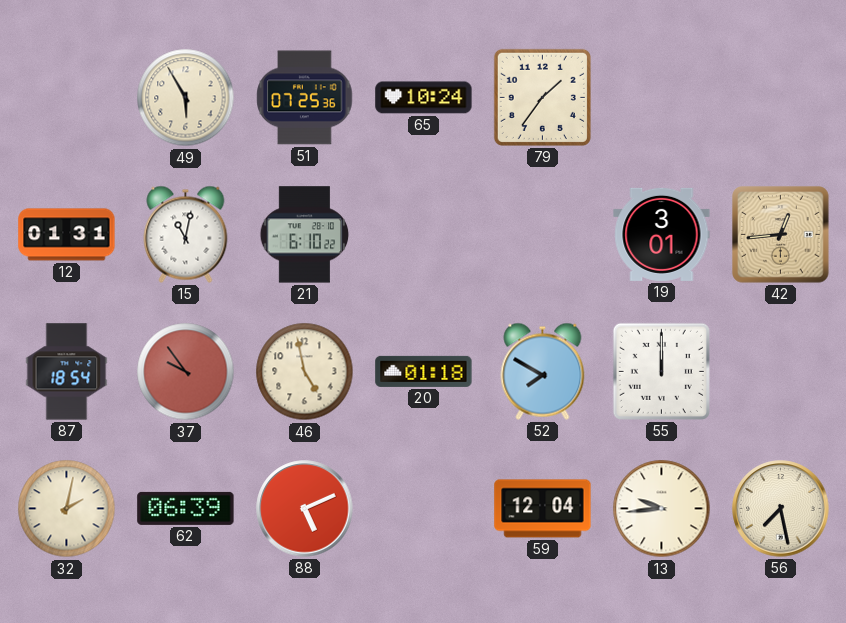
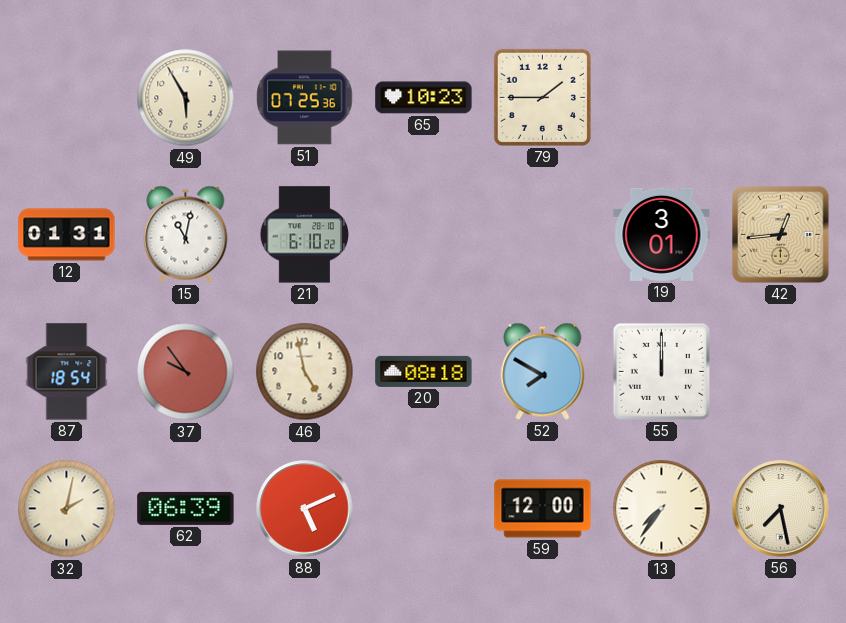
65: 10:24 -> 10:23
79: 1:36 -> 1:45
20: 01:18 -> 08:18
59: 12:04 -> 12:00
13: 9:44 -> 7:36
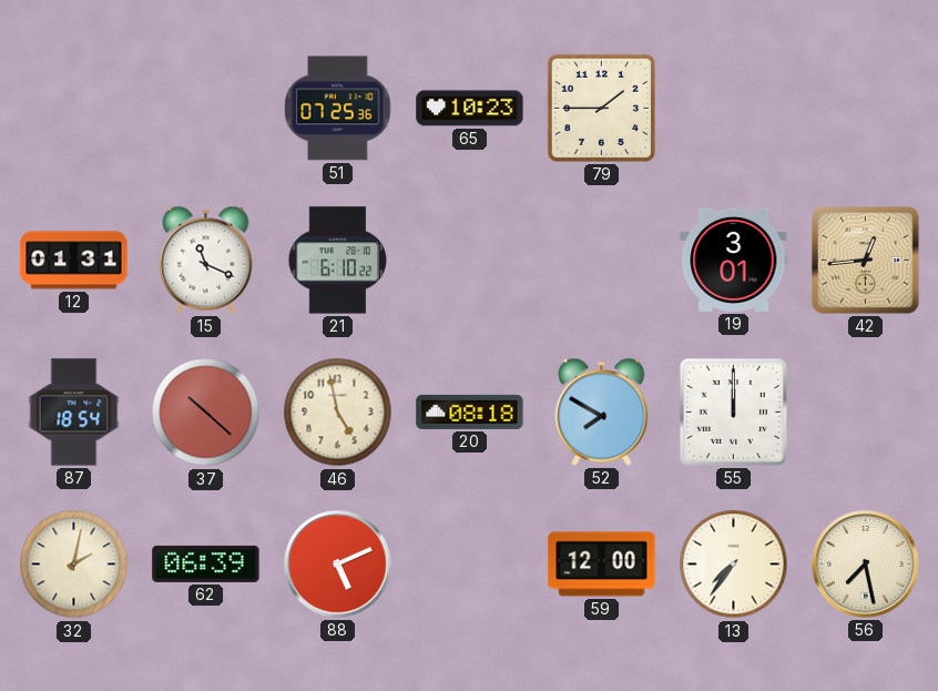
49: 5:55 -> none
15: 11:02 -> 11:19
37: 9:54 -> 10:22
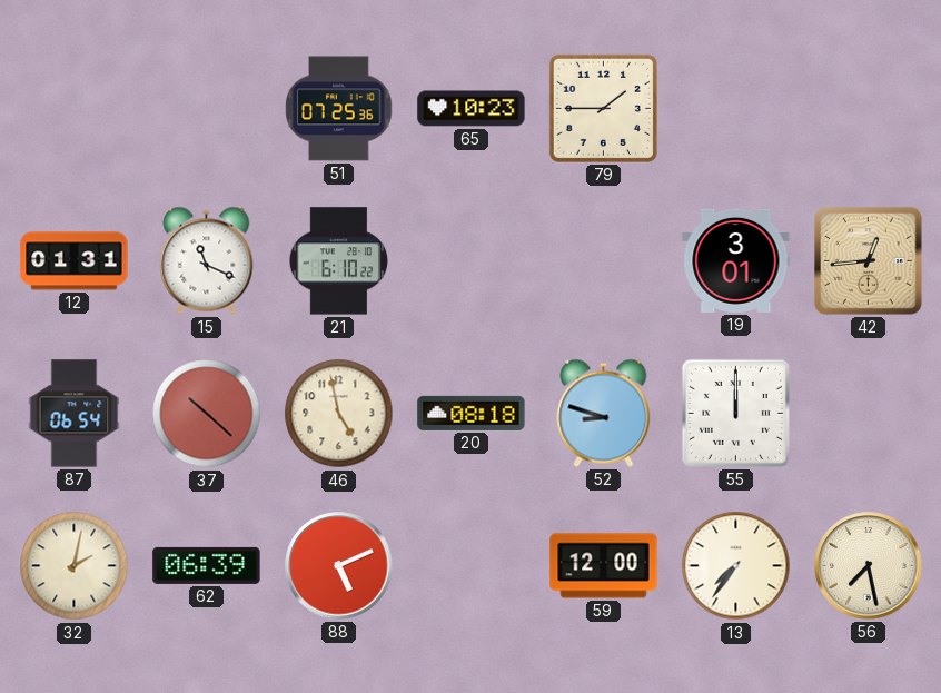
87: 18:54 -> 06:54
52: 7:50 -> 8:48
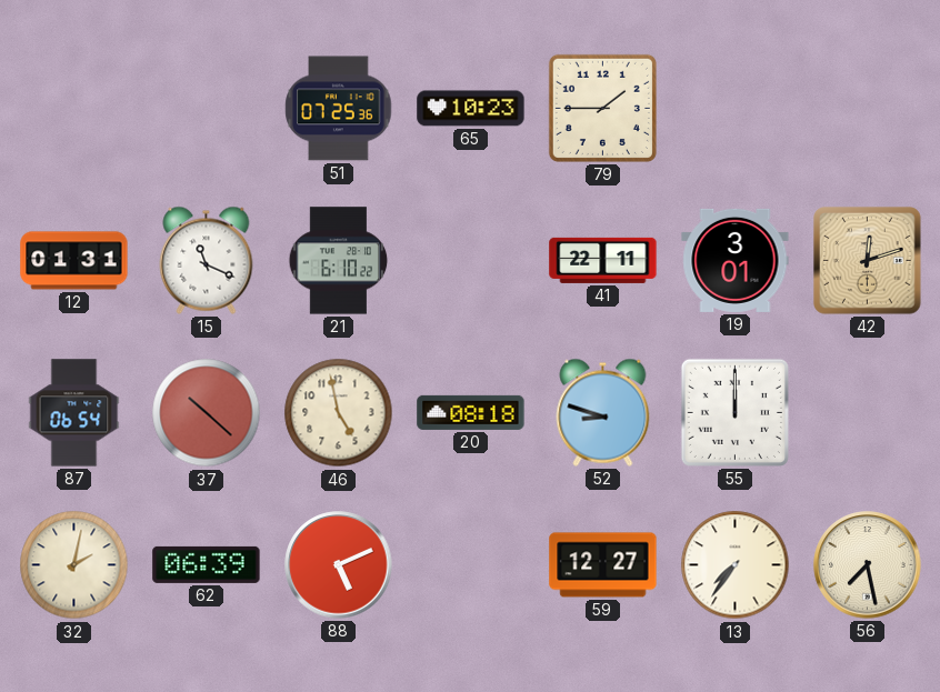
41: none -> 22:11
42: 12:44 -> 12:12
59: 12:00 -> 12:27
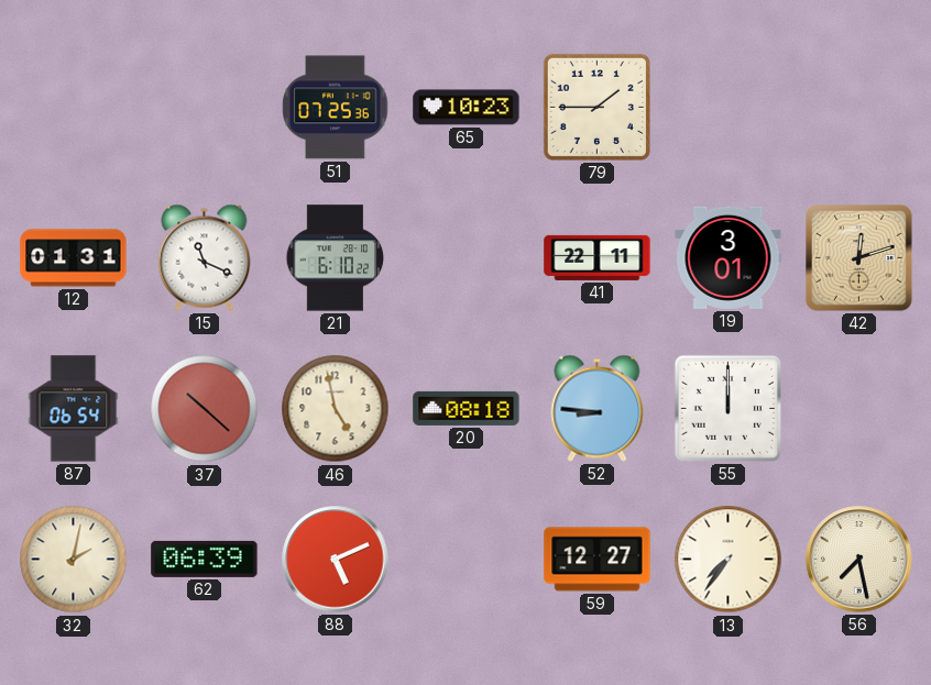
52: 8:48 -> 8:46
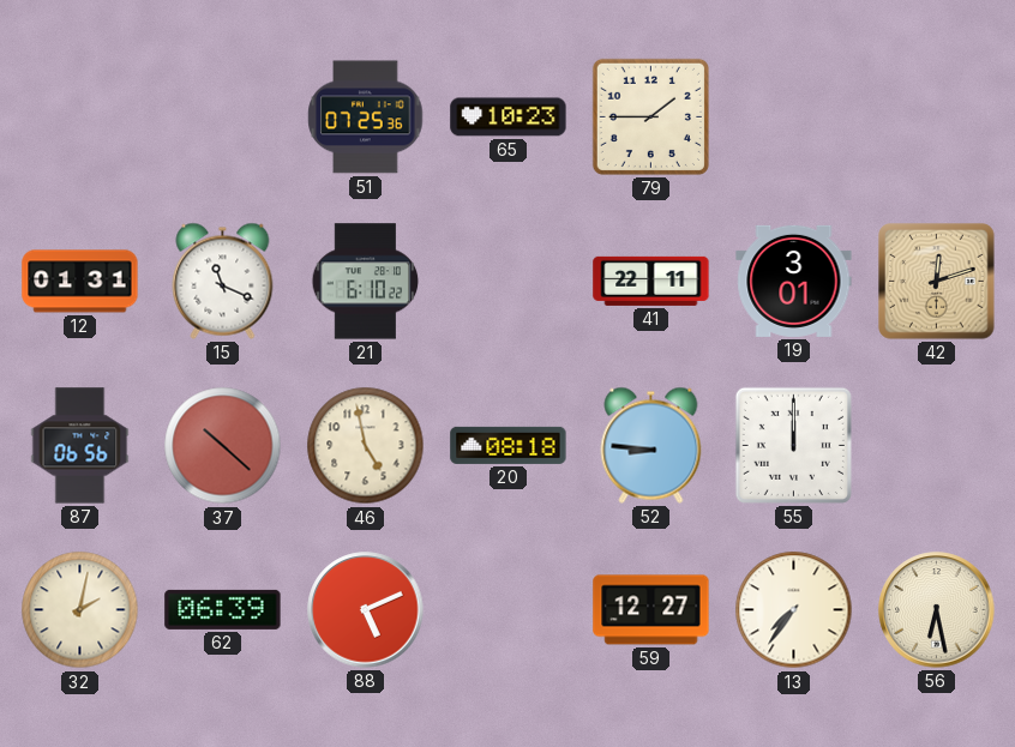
87: 06:54 -> 06:56
56: 7:28 -> 6:28
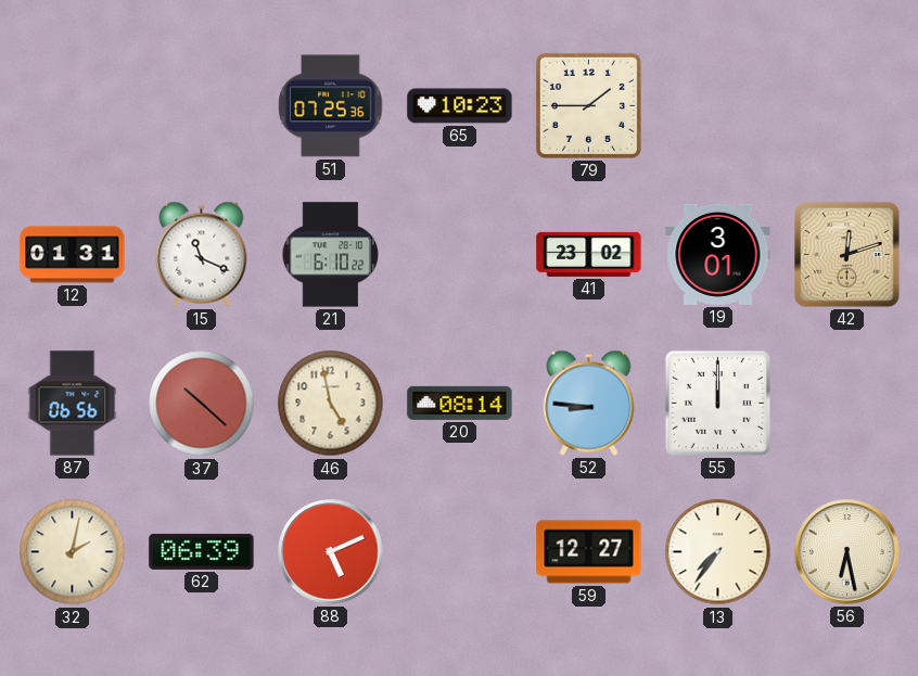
41: 22:11 -> 23:02
20: 08:18 -> 08:14
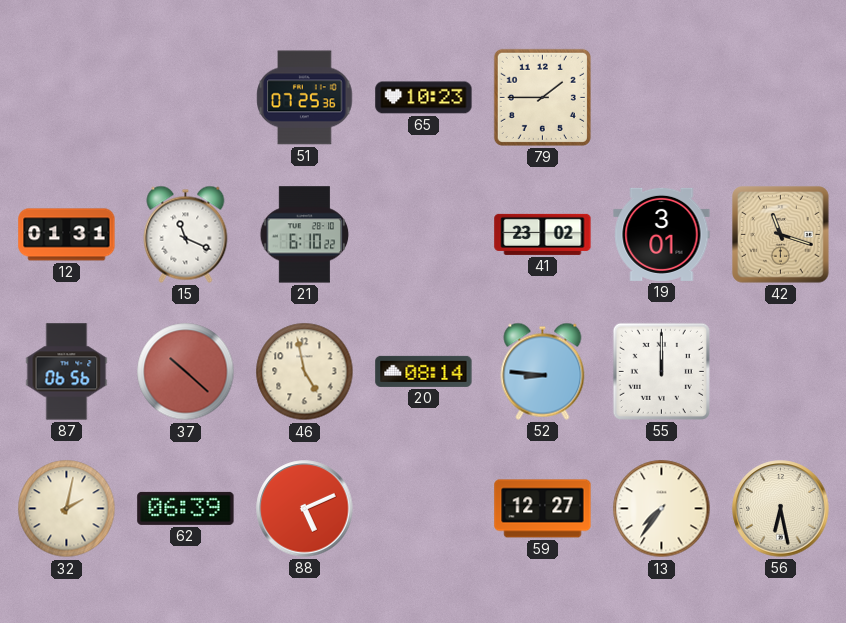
42: 12:12 -> 11:18
